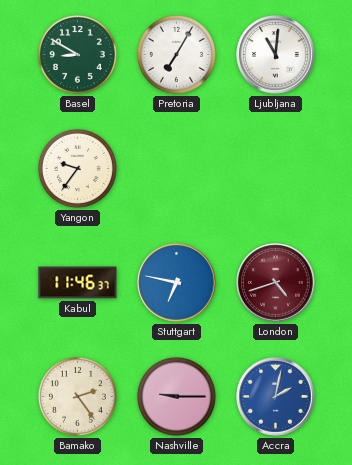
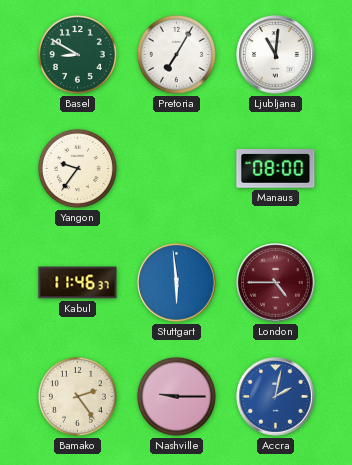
Manaus: none -> 08:00
Stuttgart: 6:47 -> 5:59
London: 4:42 -> 4:45
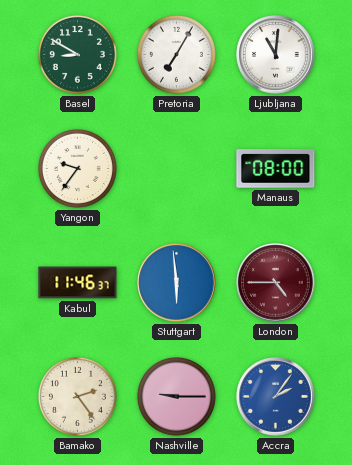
Accra: 2:02 -> 2:06
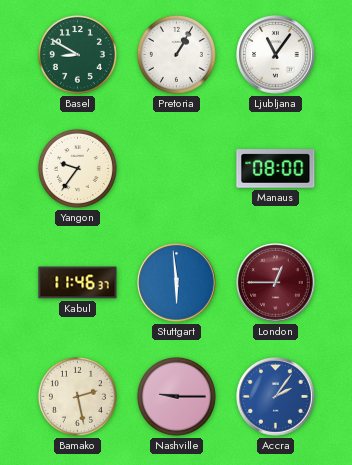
Pretoria: 7:05 -> 1:05
Ljubljana: 11:01 -> 11:06
London: 4:45 -> 12:45
Bamako: 2:24 -> 2:28
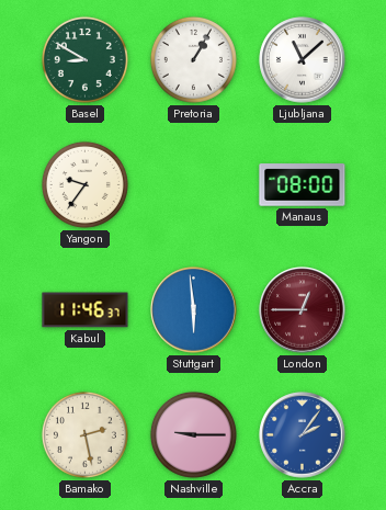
Ljubljana: 11:06 -> 11:08
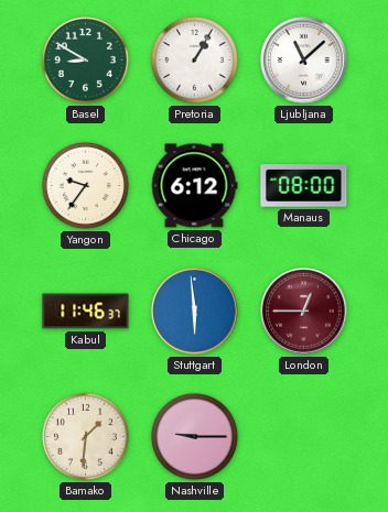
Chicago: none -> 6:12
Bamako: 2:28 -> 1:31
Accra: 2:06 -> none
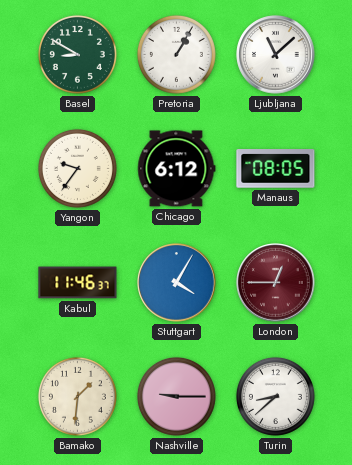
Manaus: 08:00 -> 08:05
Stuttgart: 5:59 -> 4:05
Turin: none -> 8:38
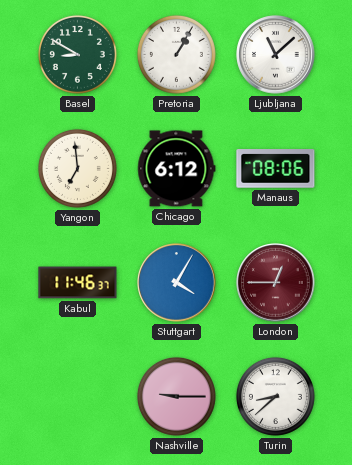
Yangon: 9:36 -> 6:59
Manaus: 08:05 -> 08:06
Bamako: 1:31 -> none
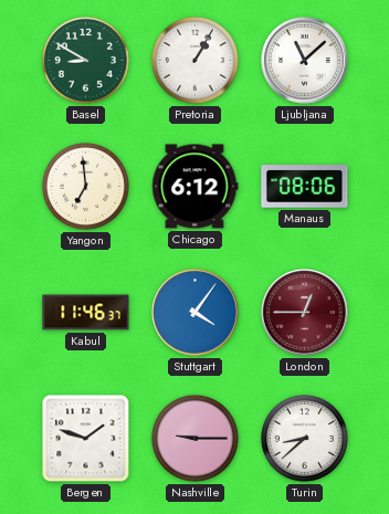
Stuttgart: 4:05 -> 4:06
Bergen: none -> 1:48
